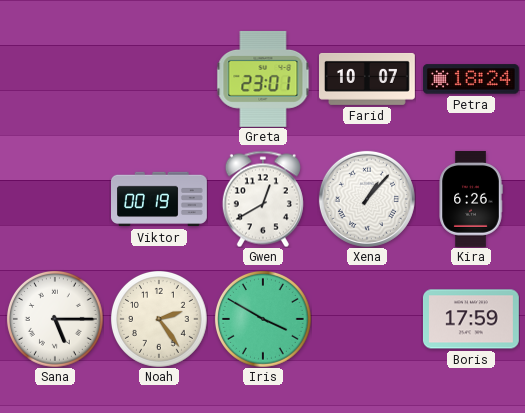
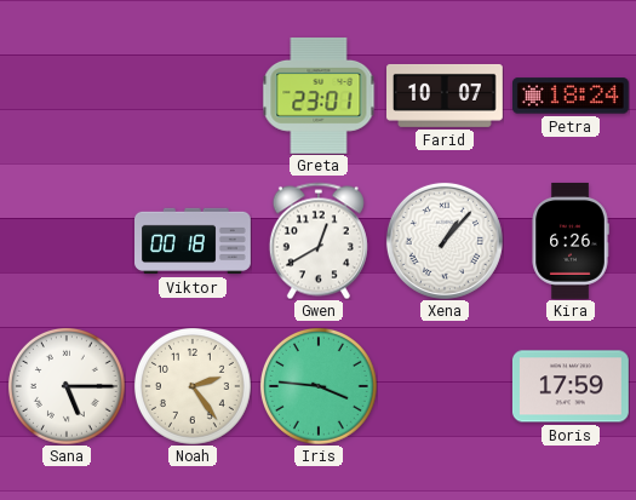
Viktor: 00:19 -> 00:18
Iris: 3:50 -> 3:46
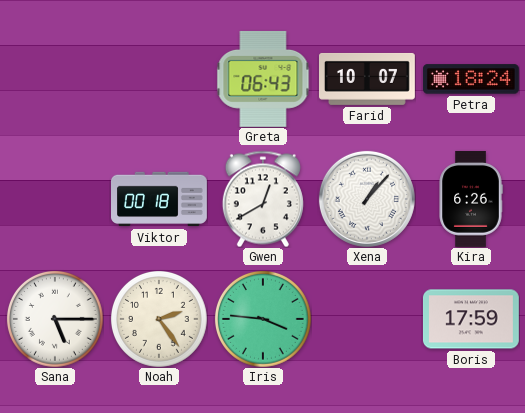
Greta: 23:01 -> 06:43
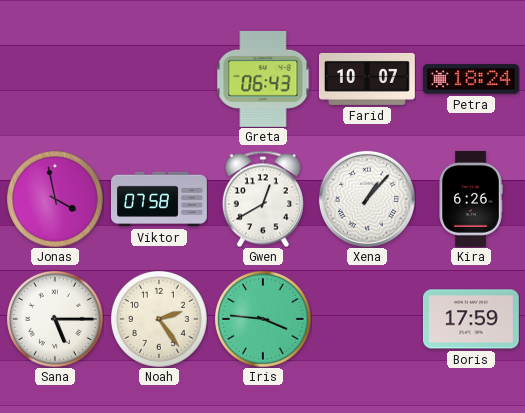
Jonas: none -> 3:58
Viktor: 00:18 -> 07:58
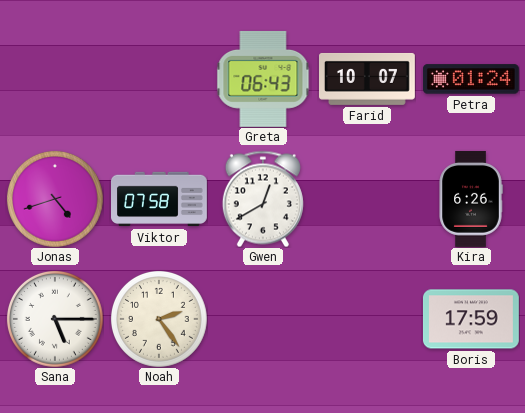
Petra: 18:24 -> 01:24
Jonas: 3:58 -> 4:42
Xena: 1:07 -> none
Iris: 3:46 -> none
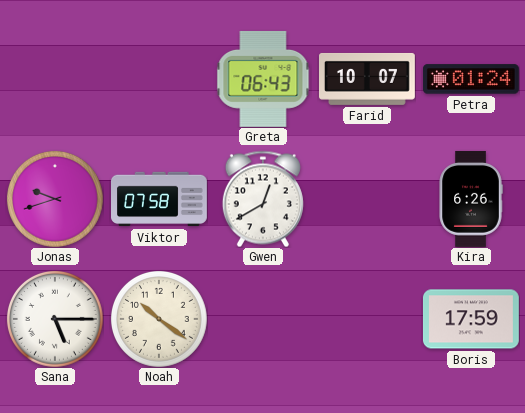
Jonas: 4:42 -> 9:42
Noah: 2:24 -> 10:21
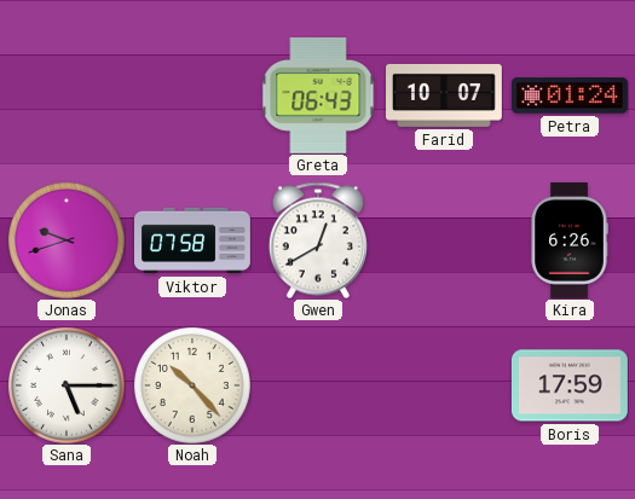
Noah: 10:21 -> 10:23
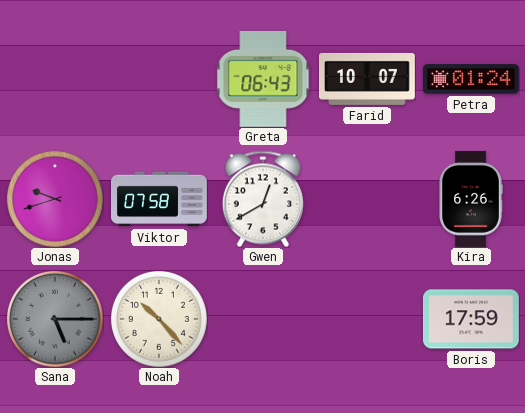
Sana dial: white -> grey
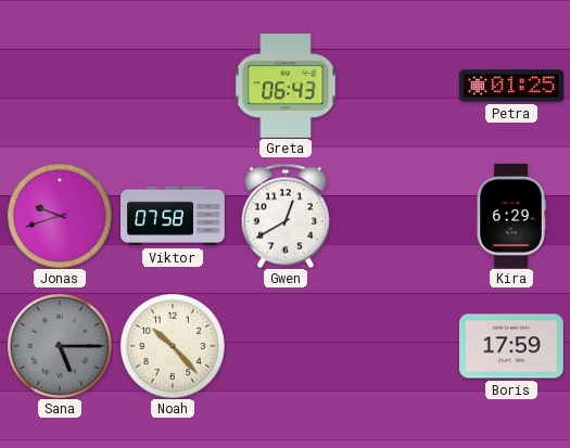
Farid: 10:07 -> none
Petra: 01:24 -> 01:25
Kira: 6:26 -> 6:29
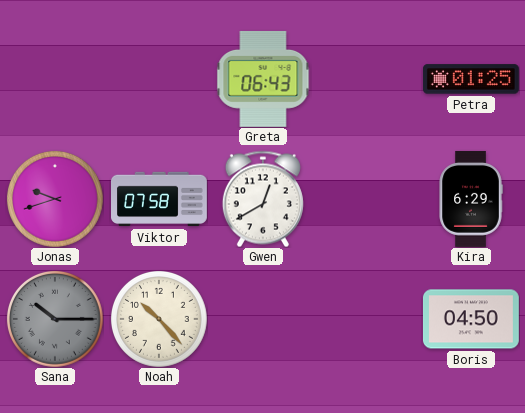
Sana: 5:15 -> 10:15
Boris: 17:59 -> 04:50
